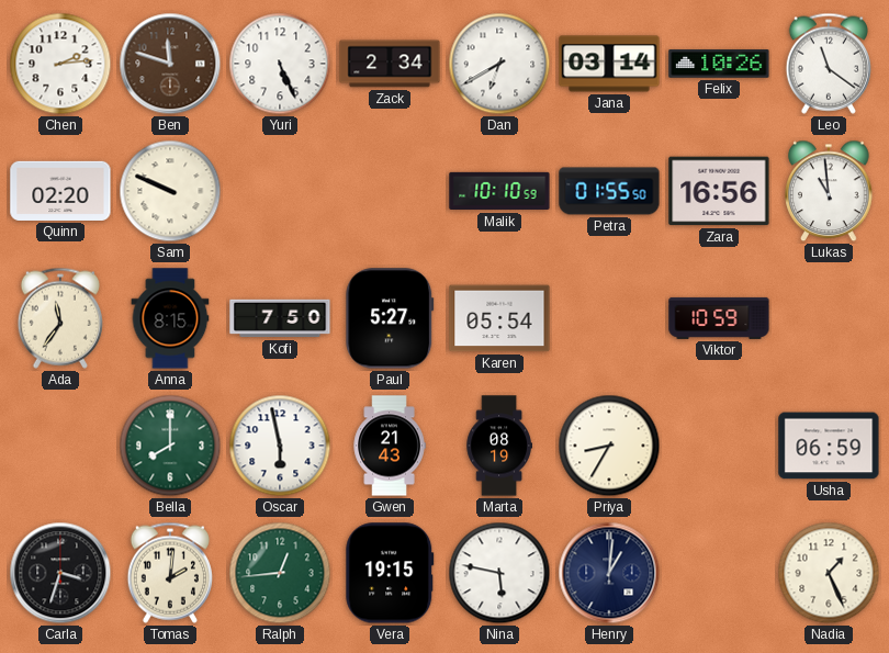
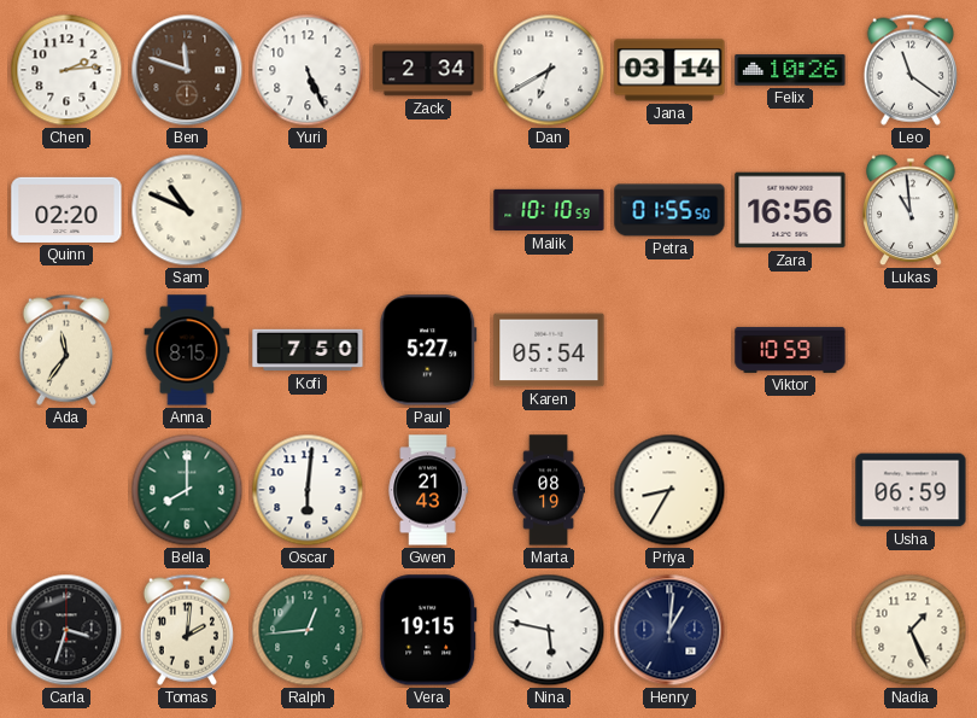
Sam: 9:49 -> 10:49
Oscar: 5:58 -> 6:01
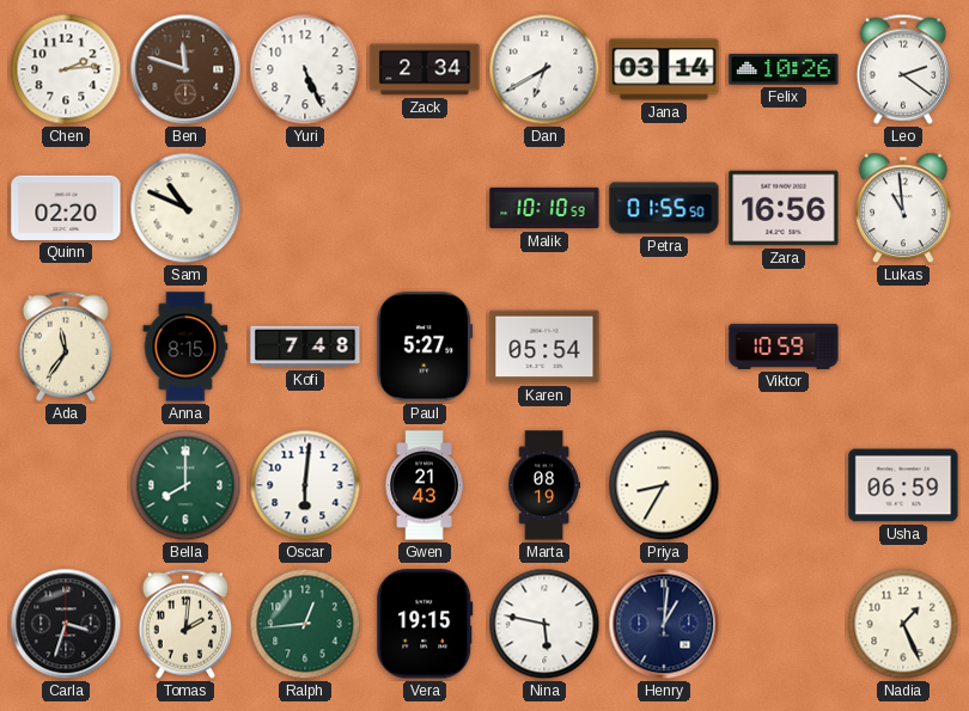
Leo: 11:21 -> 2:21
Kofi: 7:50 -> 7:48
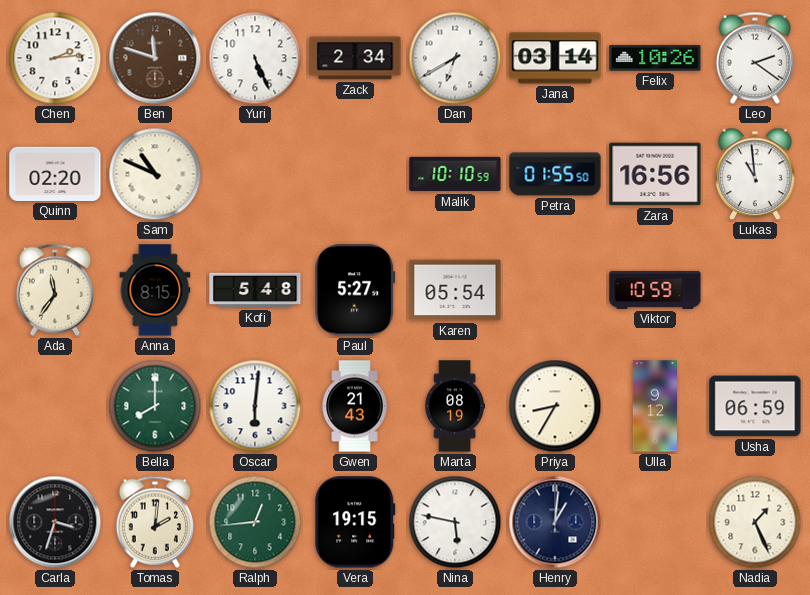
Kofi: 7:48 -> 5:48
Ulla: none -> 9:12
